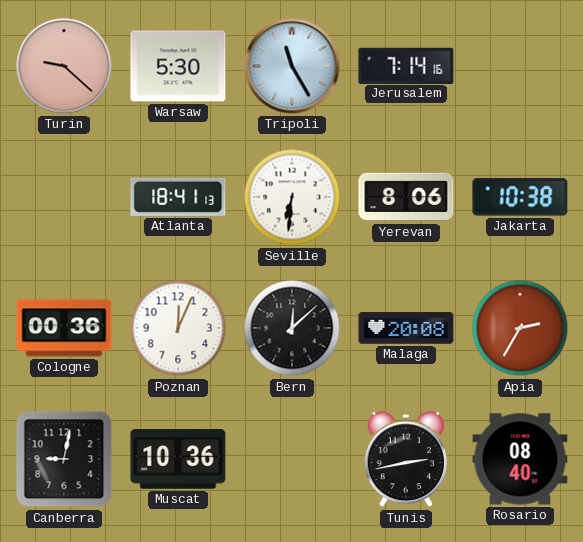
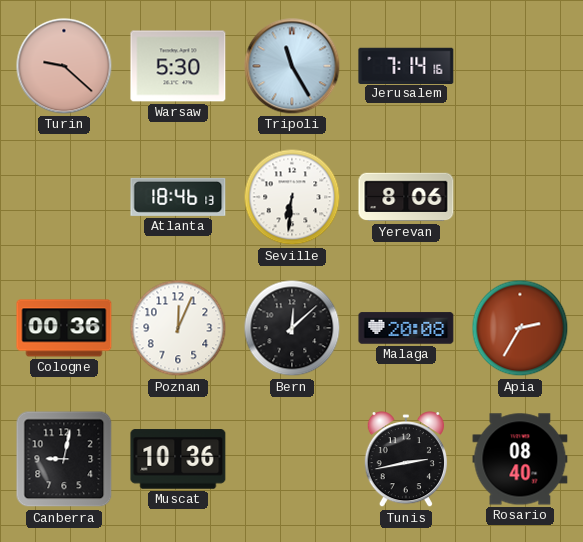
Atlanta: 18:41 -> 18:46
Jakarta: 10:38 -> none
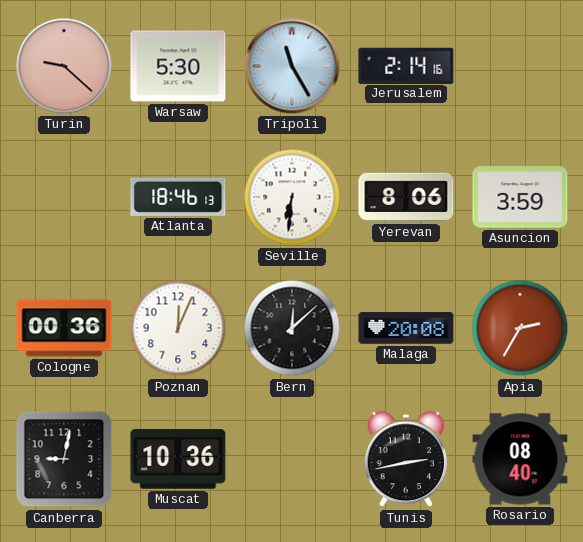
Jerusalem: 7:14 -> 2:14
Asuncion: none -> 3:59
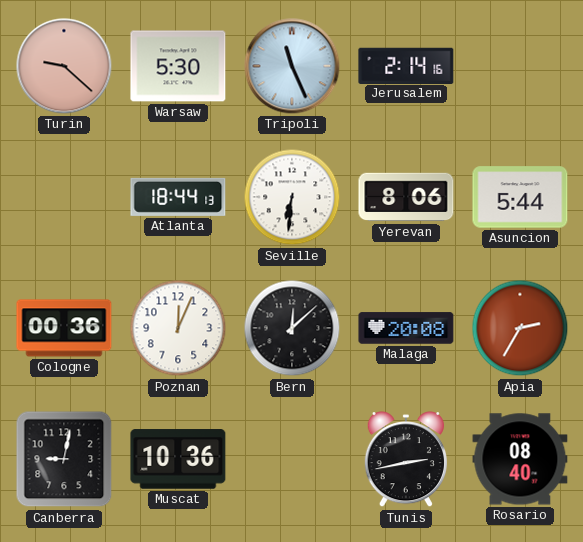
Tripoli: 11:25 -> 11:26
Atlanta: 18:46 -> 18:44
Asuncion: 3:59 -> 5:44
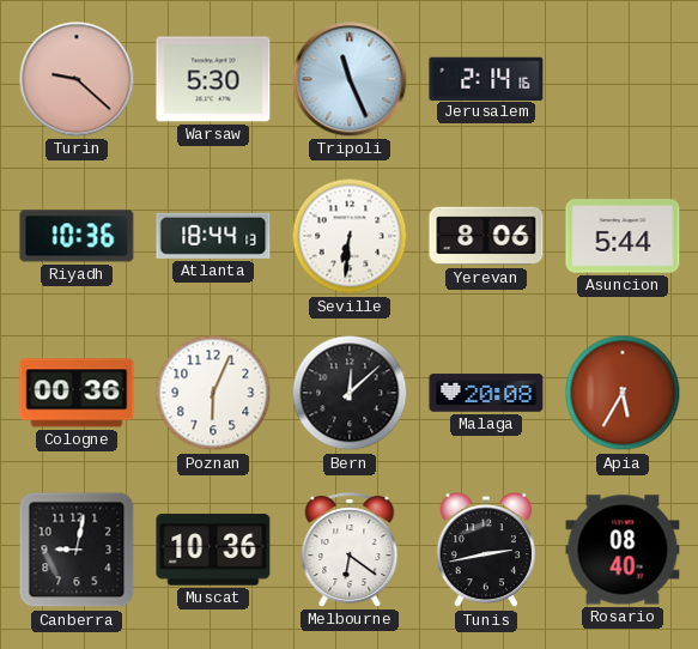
Riyadh: none -> 10:36
Poznan: 12:04 -> 6:04
Apia: 2:35 -> 5:35
Melbourne: none -> 6:21
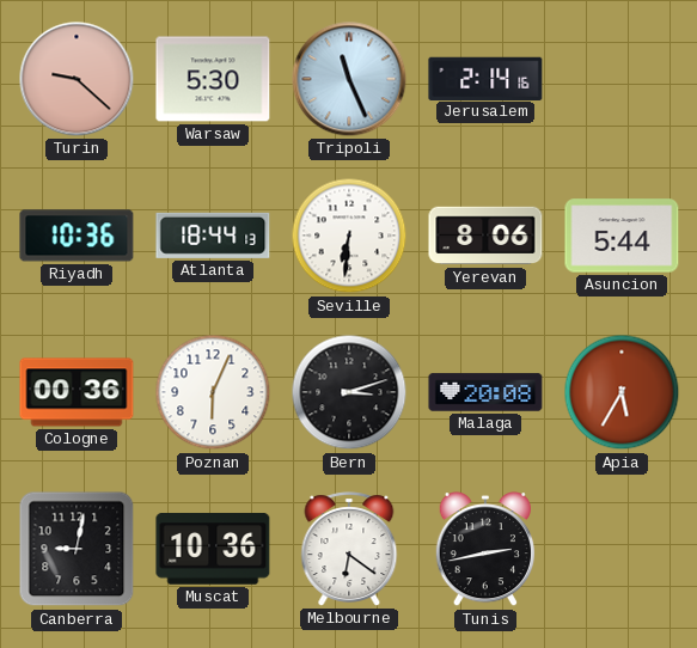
Bern: 12:08 -> 3:12
Rosario: 08:40 -> none
